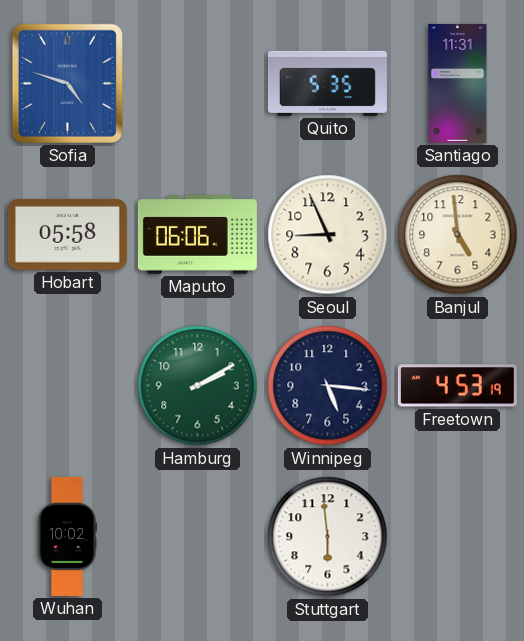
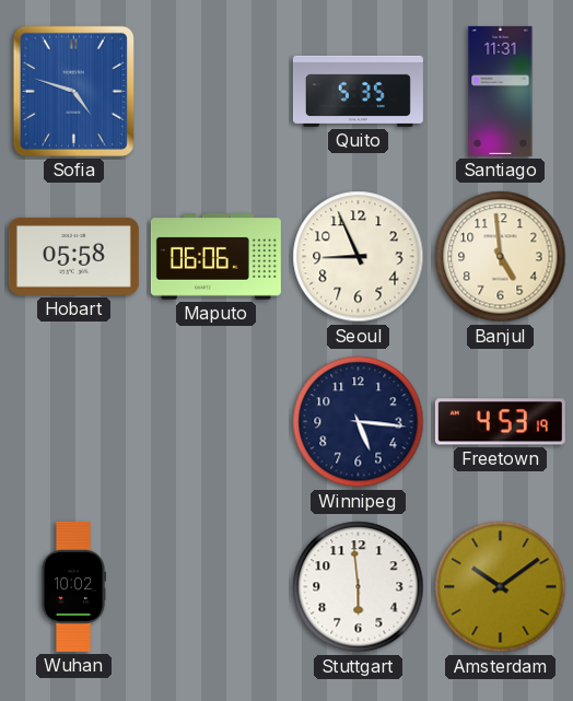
Hamburg: 2:10 -> none
Amsterdam: none -> 10:09
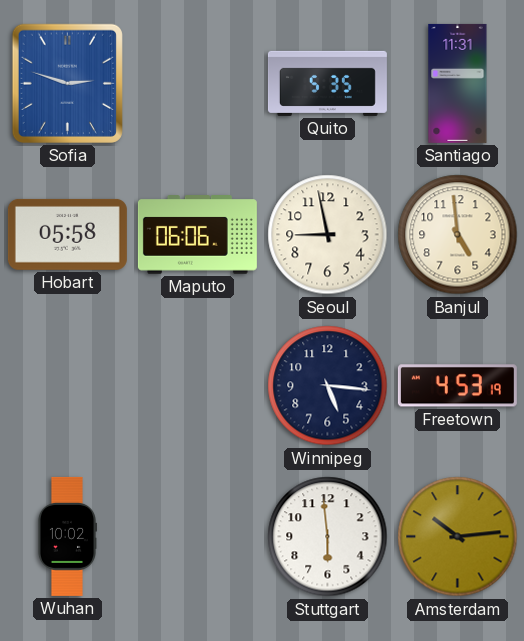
Sofia: 4:48 -> 2:48
Seoul: 8:56 -> 8:58
Amsterdam: 10:09 -> 10:14
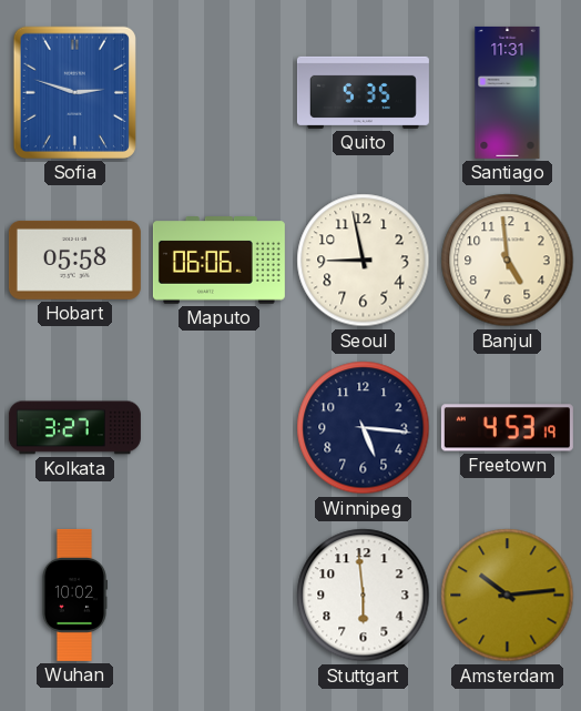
Kolkata: none -> 3:27
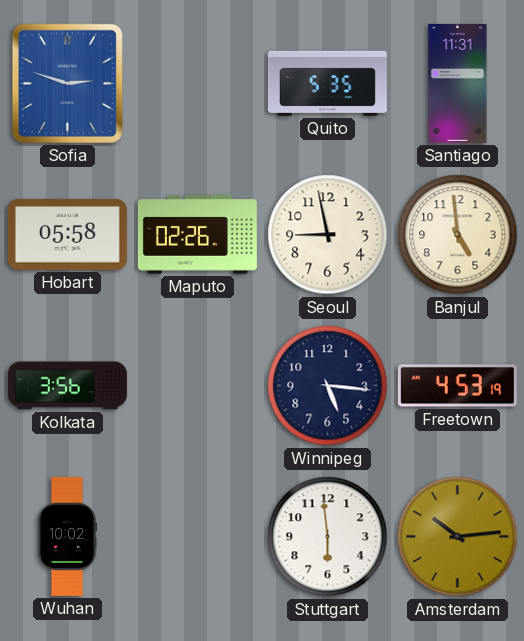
Maputo: 06:06 -> 02:26
Kolkata: 3:27 -> 3:56
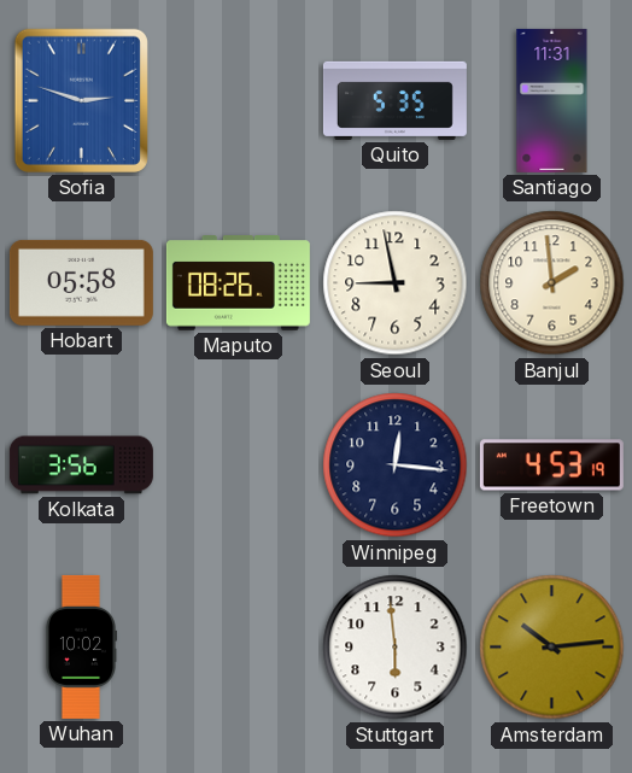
Maputo: 02:26 -> 08:26
Banjul: 4:59 -> 1:59
Winnipeg: 5:16 -> 12:16
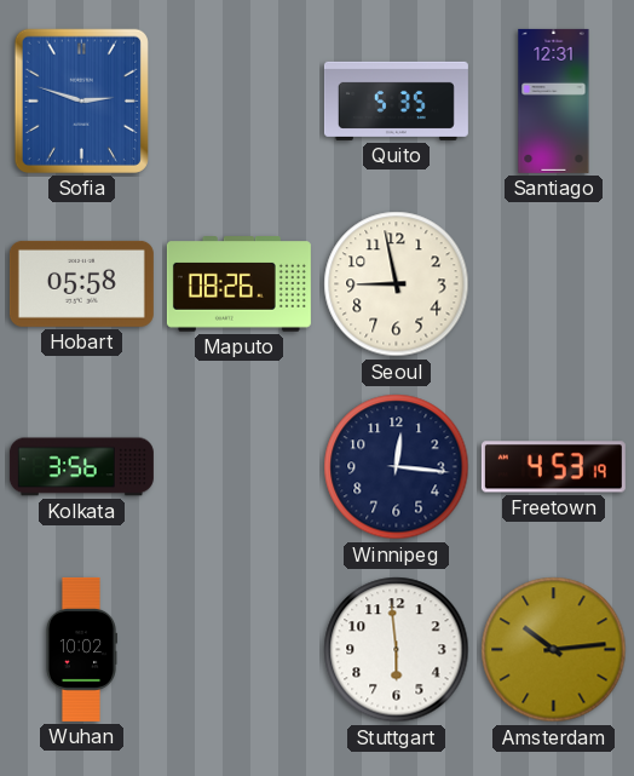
Santiago: 11:31 -> 12:31
Banjul: 1:59 -> none
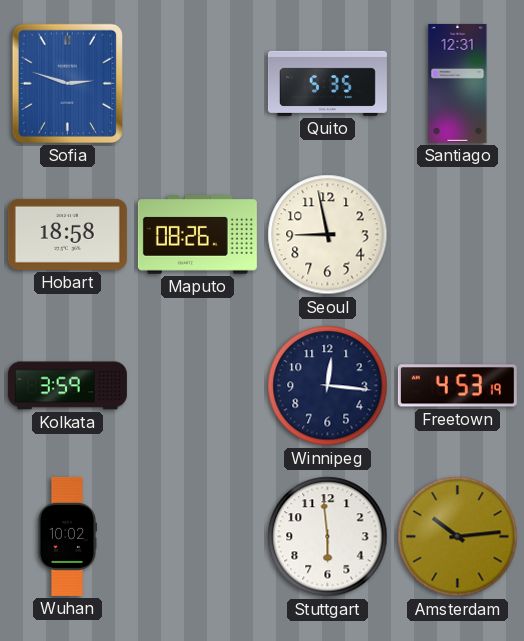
Hobart: 05:58 -> 18:58
Kolkata: 3:56 -> 3:59
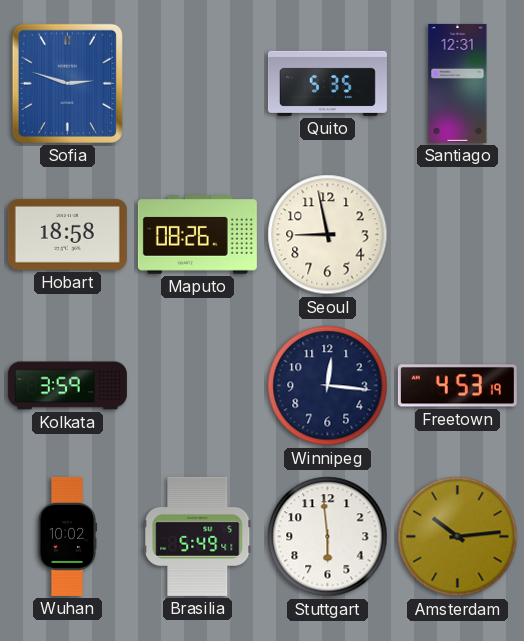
Brasilia: none -> 5:49
